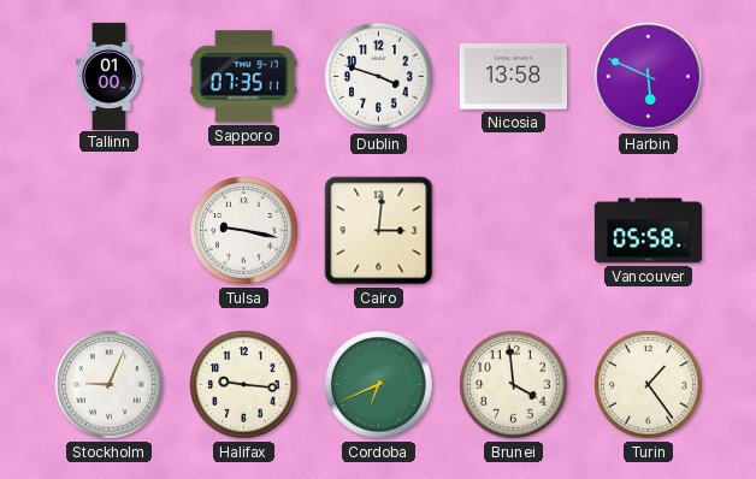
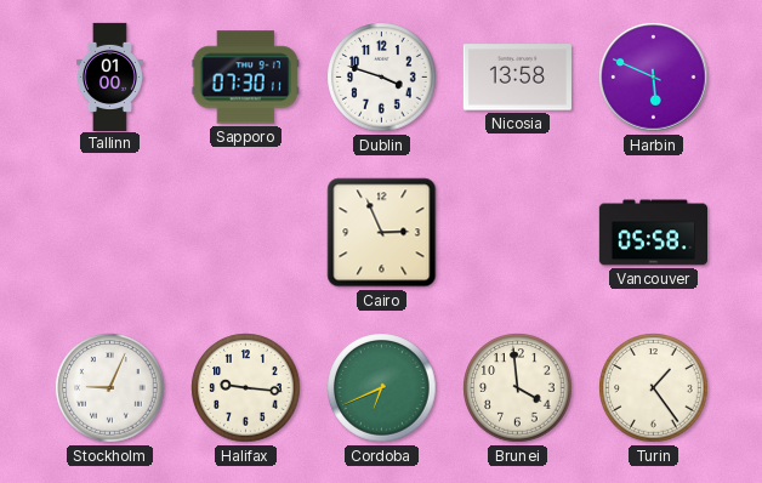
Sapporo: 07:35 -> 07:30
Tulsa: 9:17 -> none
Cairo: 3:01 -> 2:56
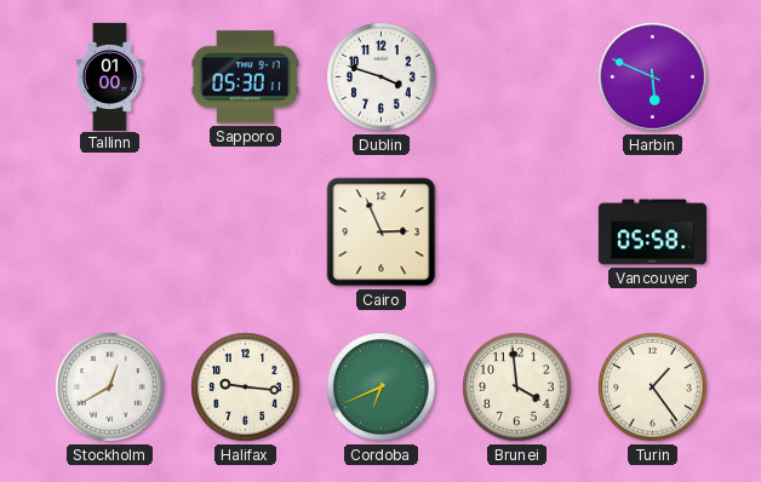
Sapporo: 07:30 -> 05:30
Nicosia: 13:58 -> none
Stockholm: 9:04 -> 12:40
